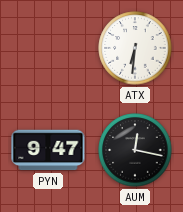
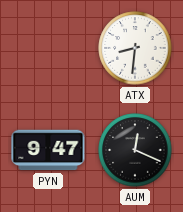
ATX: 6:31 -> 8:31
AUM: 12:17 -> 12:19
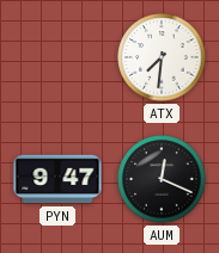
ATX: 8:31 -> 7:31
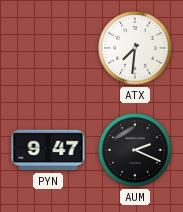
AUM: 12:19 -> 2:19
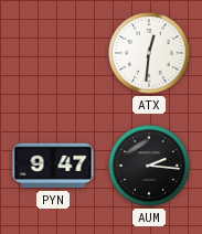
ATX: 7:31 -> 12:31
AUM: 2:19 -> 2:16
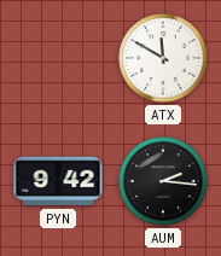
ATX: 12:31 -> 11:50
PYN: 9:47 -> 9:42
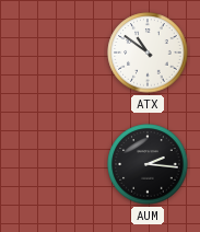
ATX: 11:50 -> 10:51
PYN: 9:42 -> none
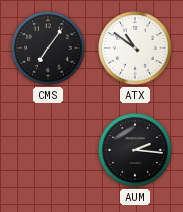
CMS: none -> 7:06
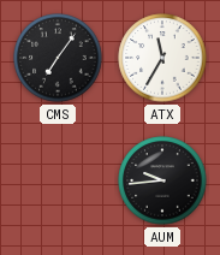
ATX: 10:51 -> 11:35
AUM: 2:16 -> 9:44
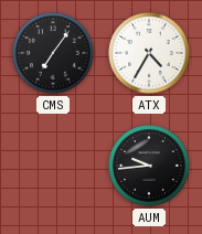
ATX: 11:35 -> 4:35
